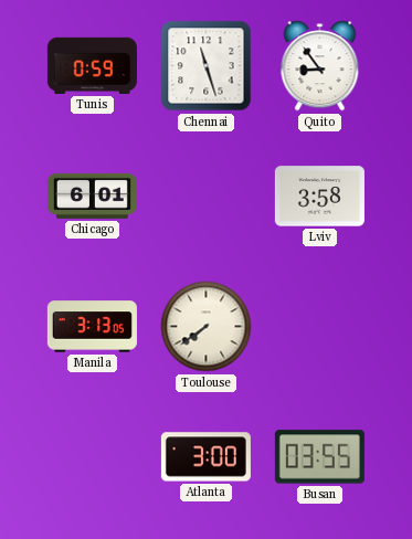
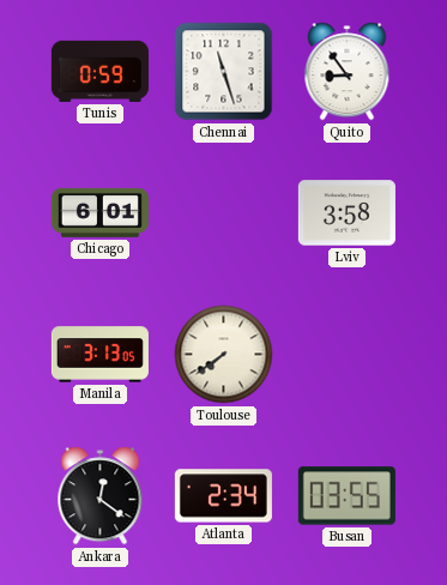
Ankara: none -> 12:21
Atlanta: 3:00 -> 2:34
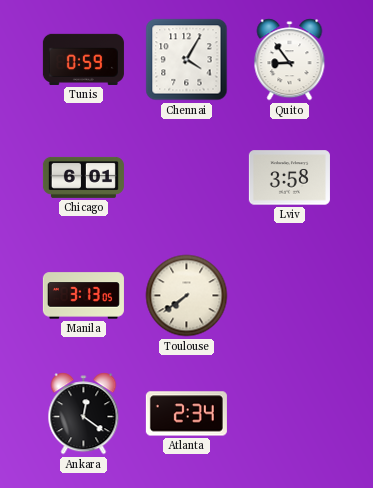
Chennai: 11:27 -> 4:05
Busan: 03:55 -> none
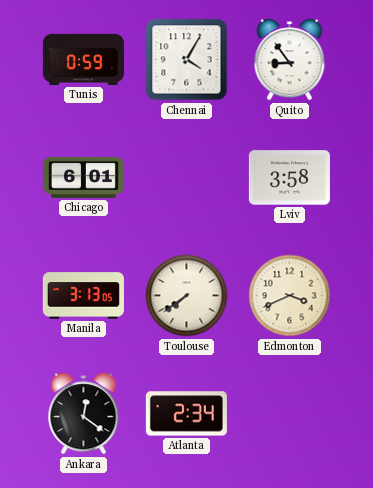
Edmonton: none -> 3:41
